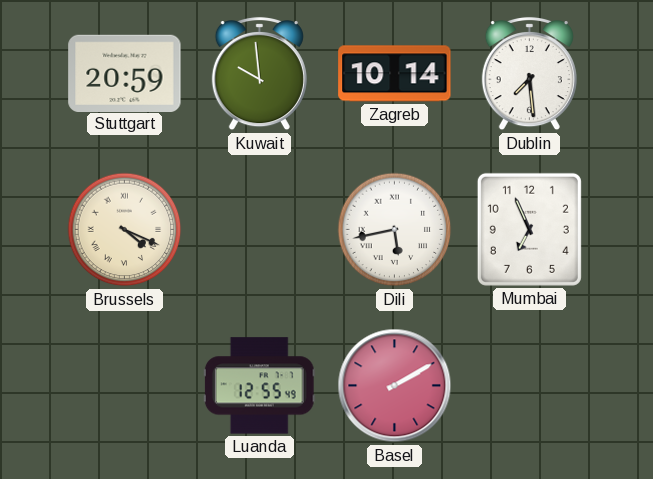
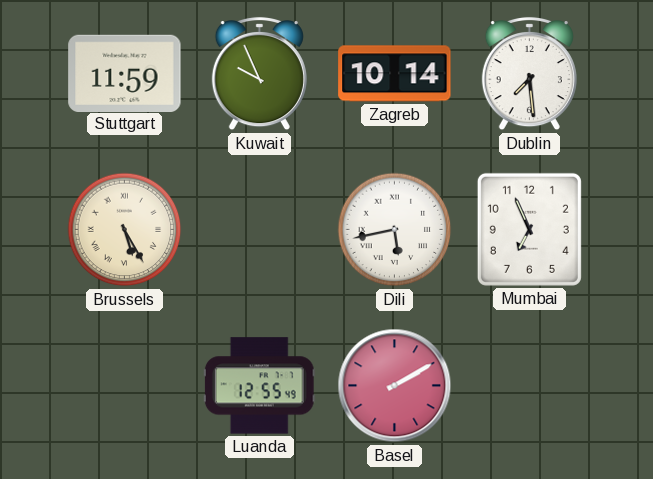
Stuttgart: 20:59 -> 11:59
Kuwait: 9:59 -> 9:56
Brussels: 4:19 -> 5:25
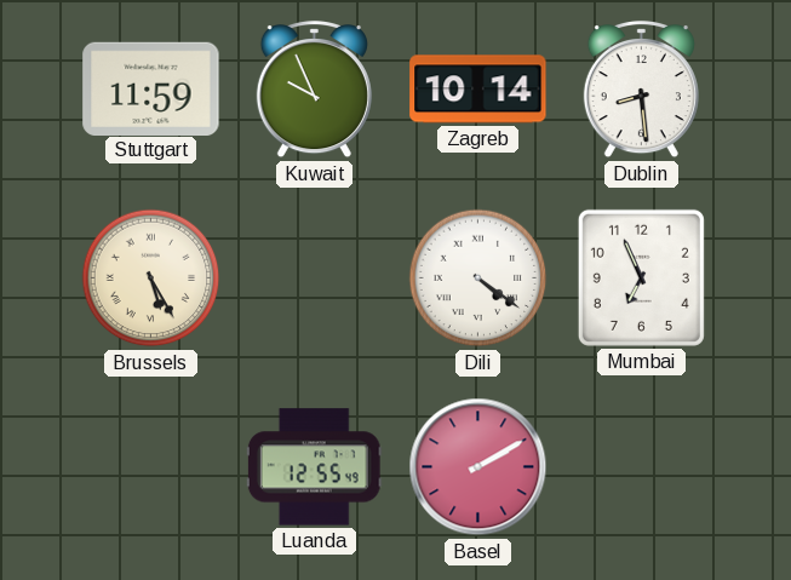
Dublin: 7:29 -> 8:29
Dili: 5:43 -> 4:21
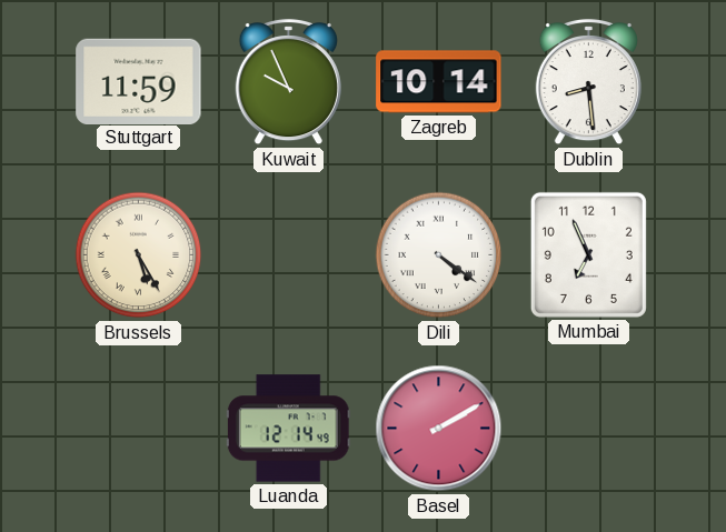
Luanda: 12:55 -> 12:14
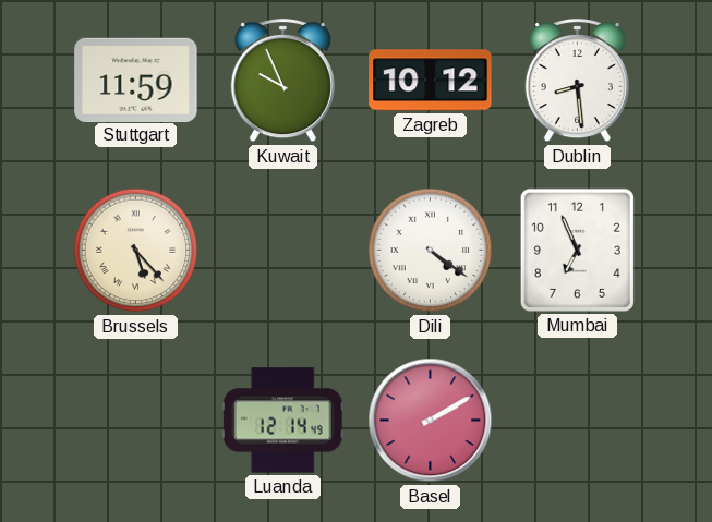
Zagreb: 10:14 -> 10:12
Brussels: 5:25 -> 5:23
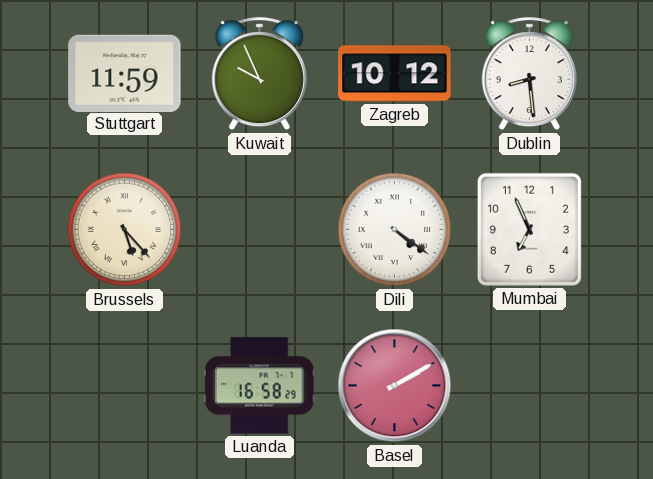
Luanda: 12:14 -> 16:58
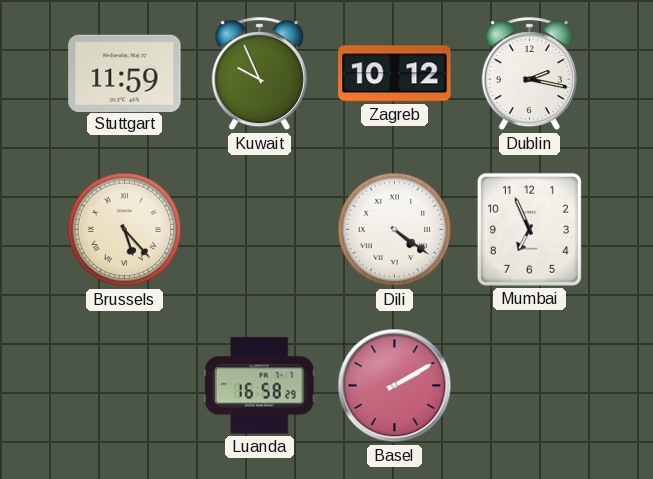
Dublin: 8:29 -> 2:17
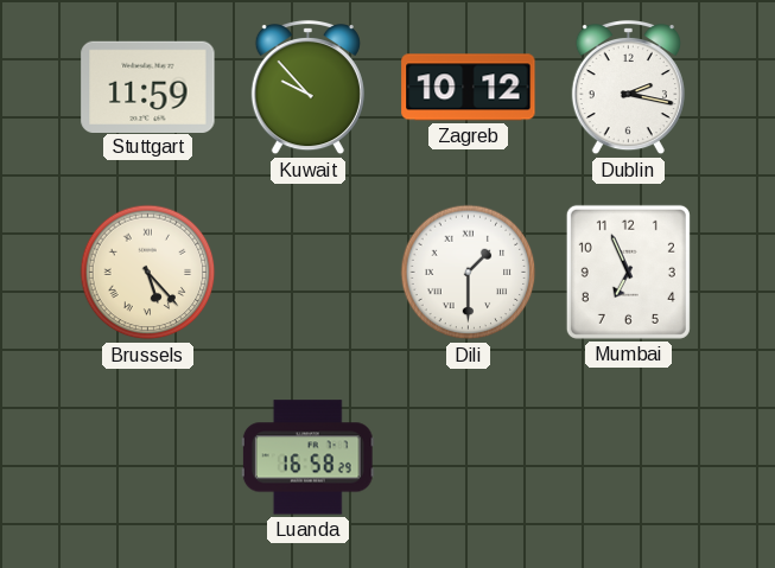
Kuwait: 9:56 -> 9:53
Dili: 4:21 -> 1:30
Basel: 2:10 -> none
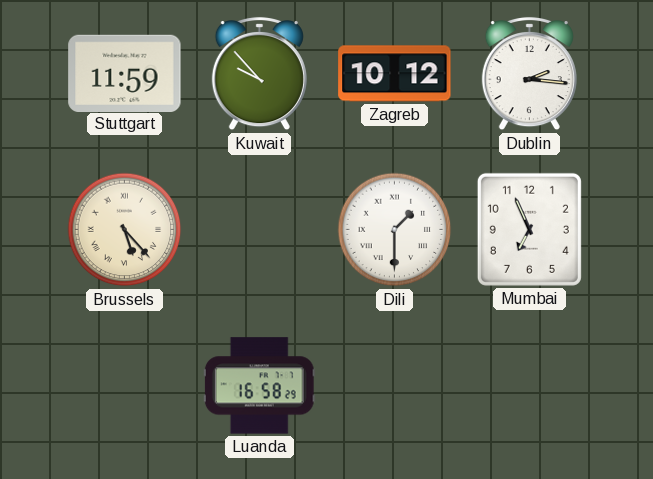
Dublin: 2:17 -> 2:16
